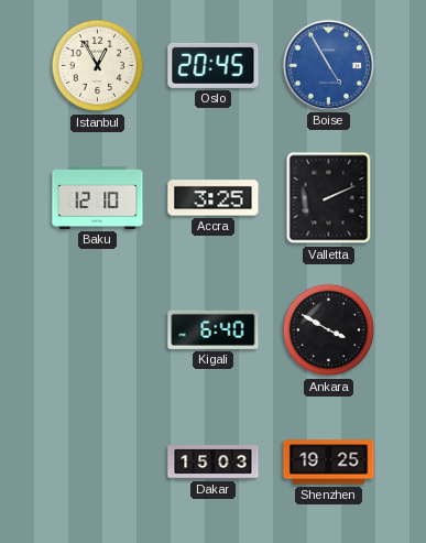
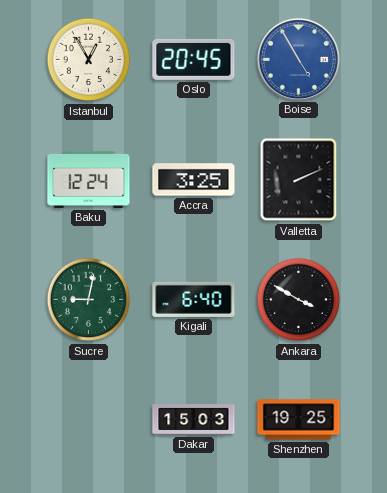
Baku: 12:10 -> 12:24
Sucre: none -> 9:02
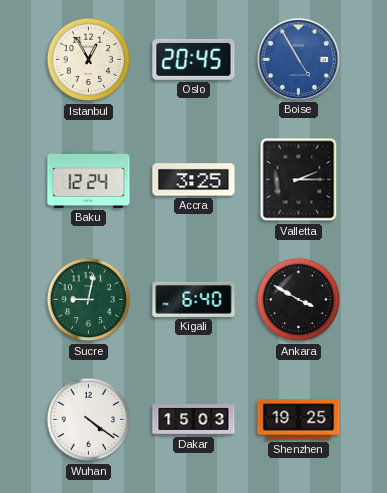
Valletta: 2:11 -> 2:15
Wuhan: none -> 4:21
